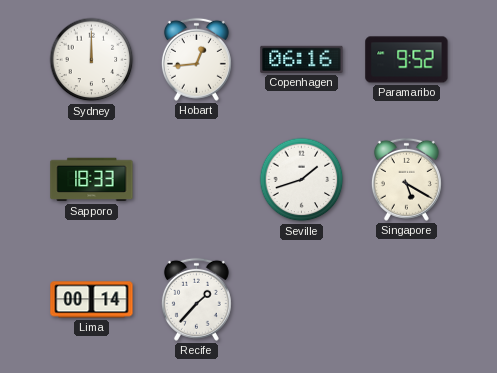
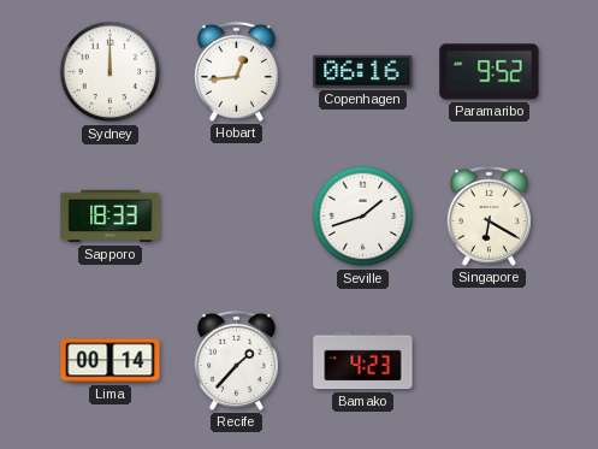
Singapore: 5:20 -> 6:20
Bamako: none -> 4:23
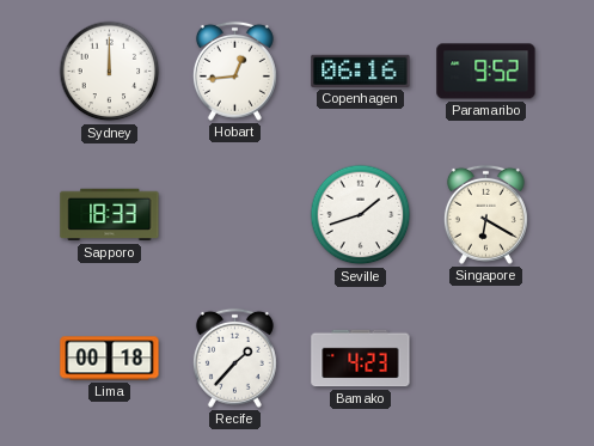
Lima: 00:14 -> 00:18
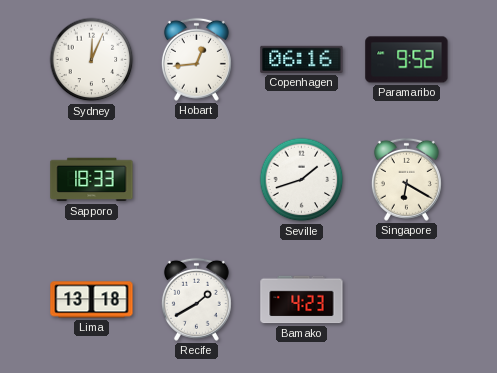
Sydney: 12:00 -> 12:04
Lima: 00:18 -> 13:18
Recife: 1:37 -> 1:40
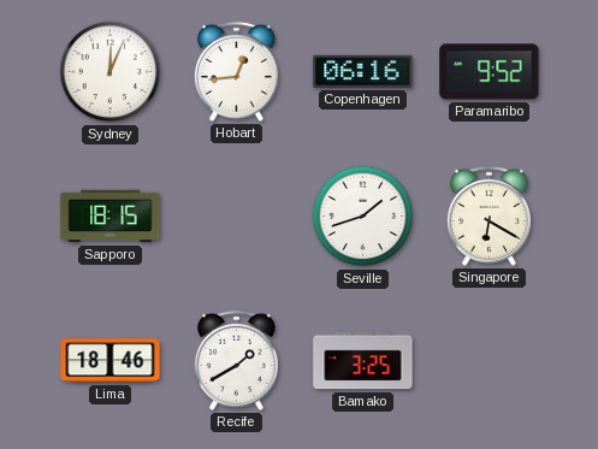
Sapporo: 18:33 -> 18:15
Lima: 13:18 -> 18:46
Bamako: 4:23 -> 3:25
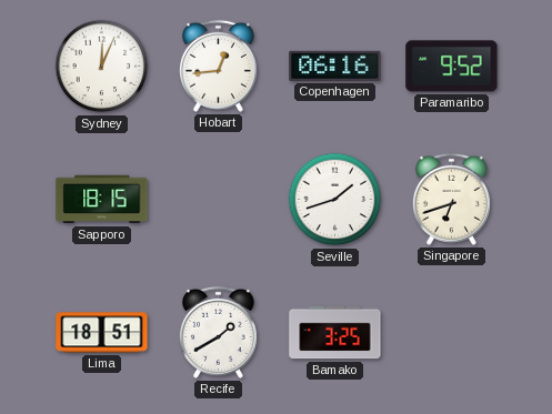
Singapore: 6:20 -> 6:42
Lima: 18:46 -> 18:51
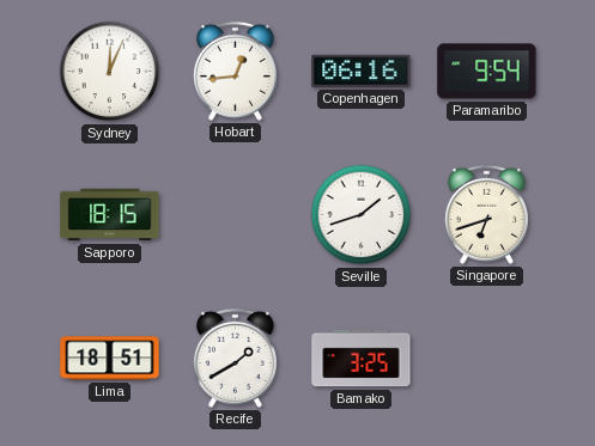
Paramaribo: 9:52 -> 9:54
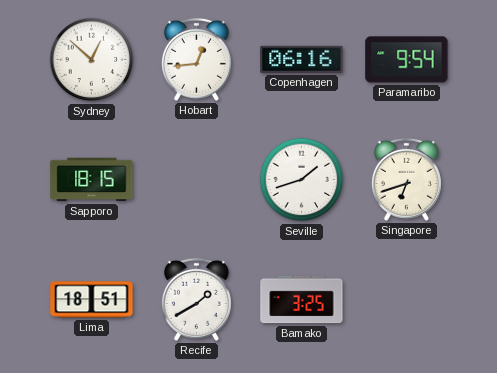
Sydney: 12:04 -> 12:52
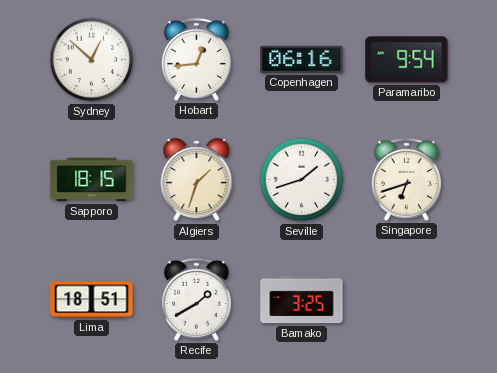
Algiers: none -> 1:33
